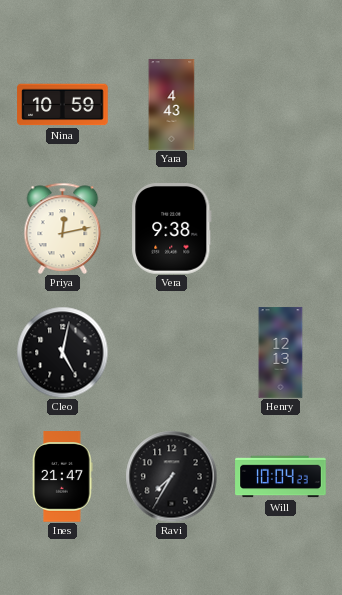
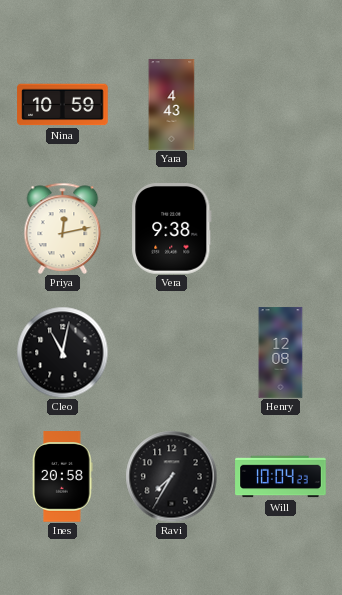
Cleo: 5:02 -> 11:02
Henry: 12:13 -> 12:08
Ines: 21:47 -> 20:58
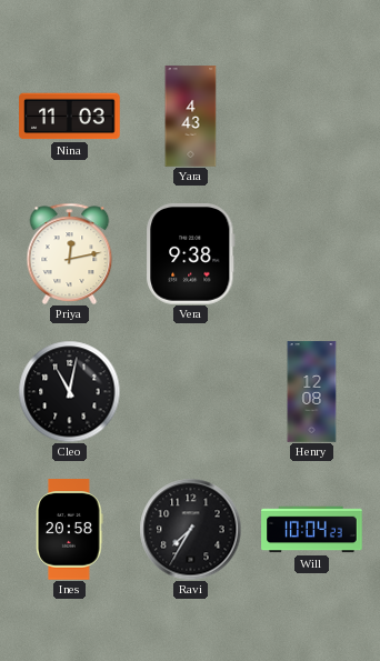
Nina: 10:59 -> 11:03
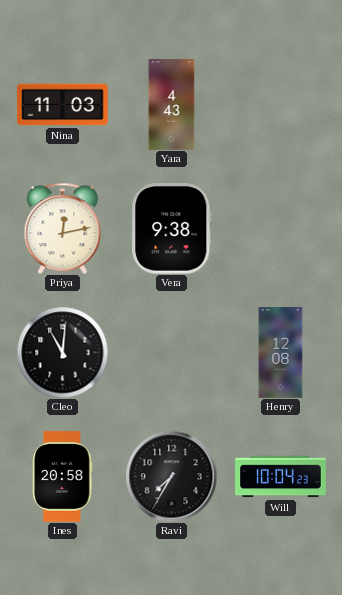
Cleo: 11:02 -> 11:01
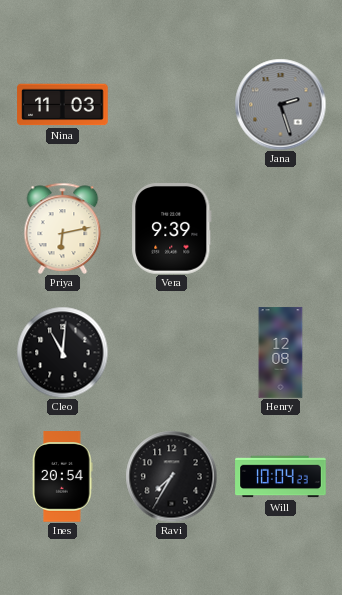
Yara: 4:43 -> none
Jana: none -> 2:27
Priya: 12:13 -> 6:13
Vera: 9:38 -> 9:39
Ines: 20:58 -> 20:54
